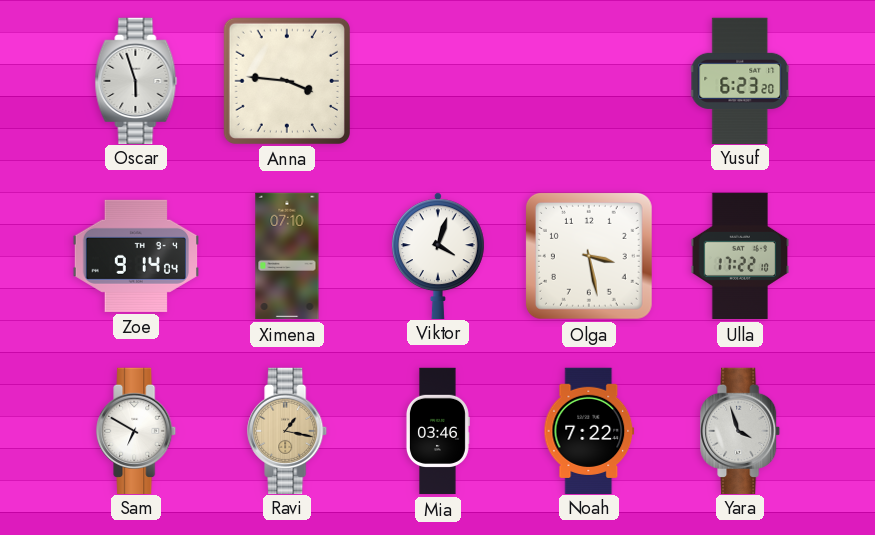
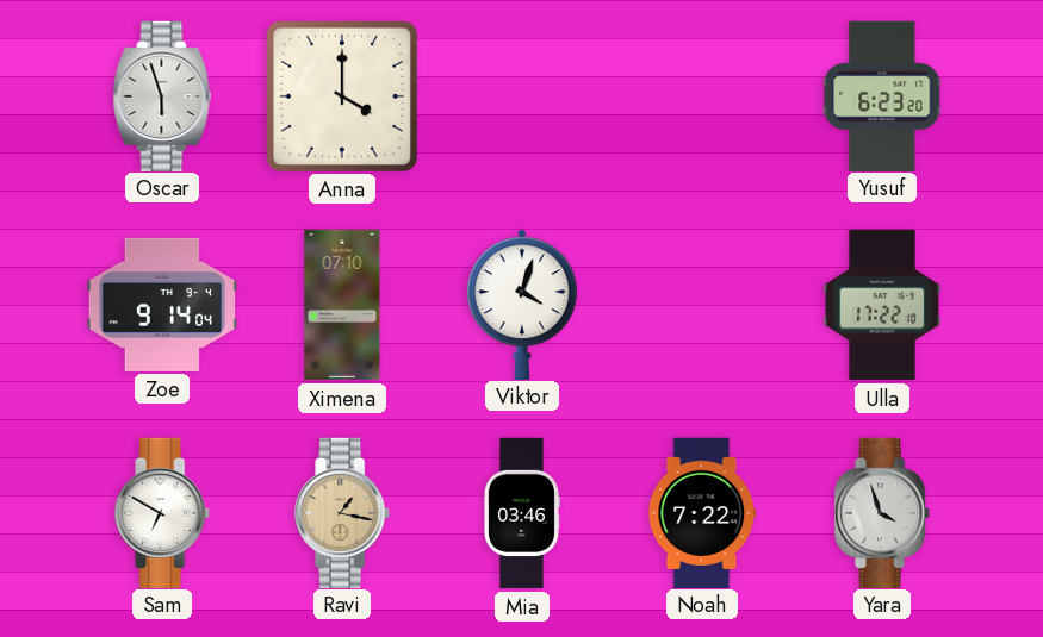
Anna: 3:46 -> 4:00
Olga: 3:28 -> none
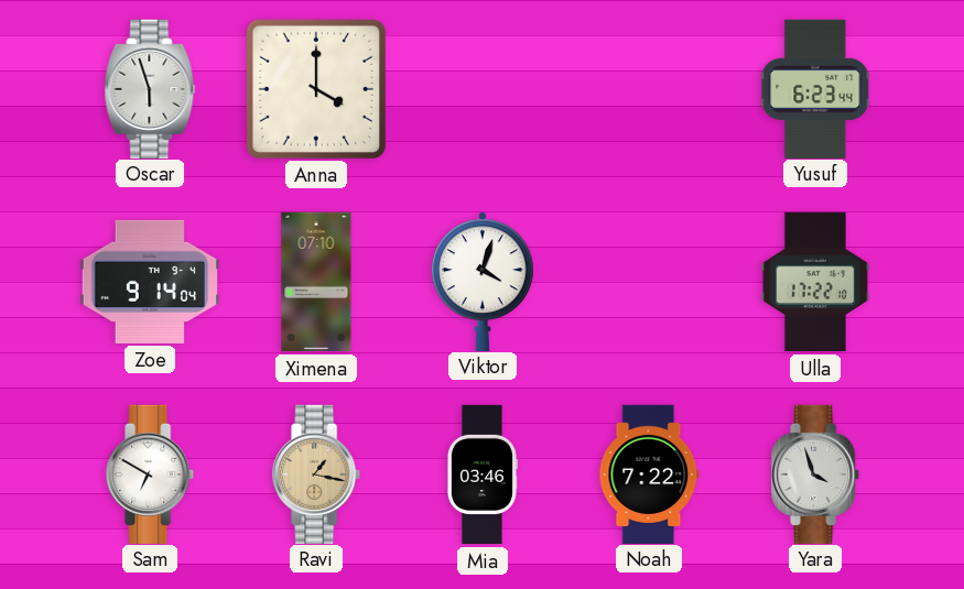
Yusuf: 6:23:20 -> 6:23:44
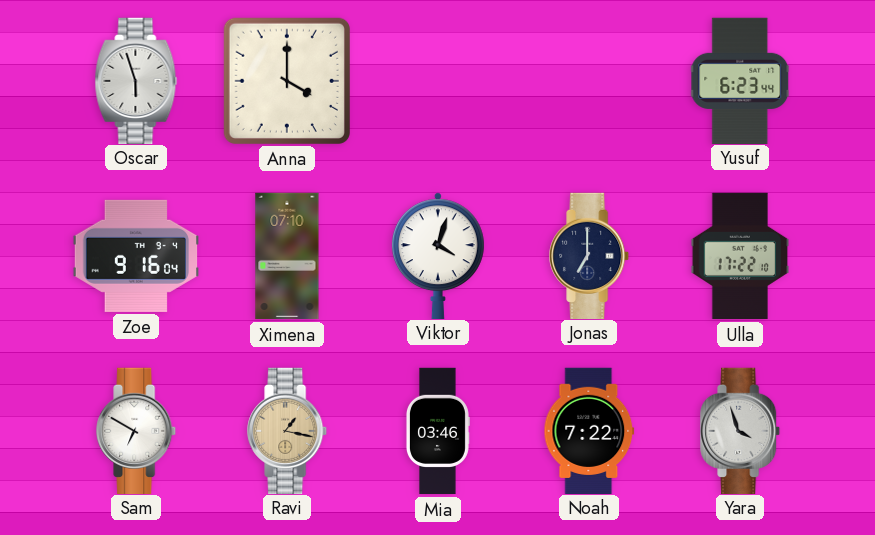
Zoe: 9:14 -> 9:16
Jonas: none -> 7:00
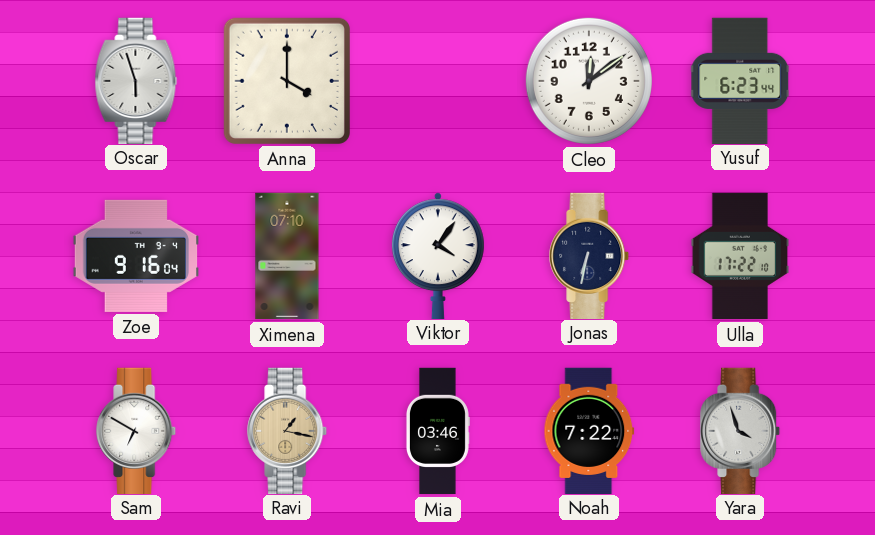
Cleo: none -> 12:09
Viktor: 4:03 -> 4:06
Jonas: 7:00 -> 6:32
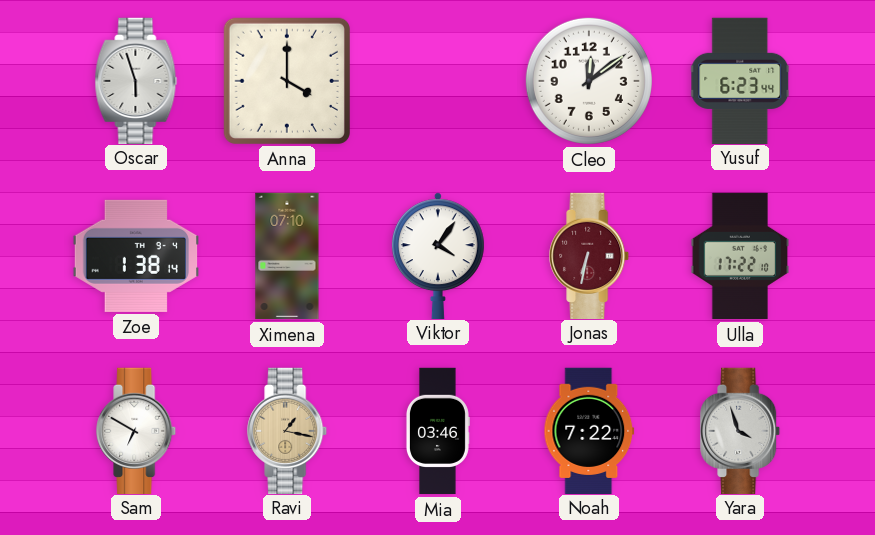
Zoe: 9:16 -> 1:38
Jonas dial: navy -> burgundy
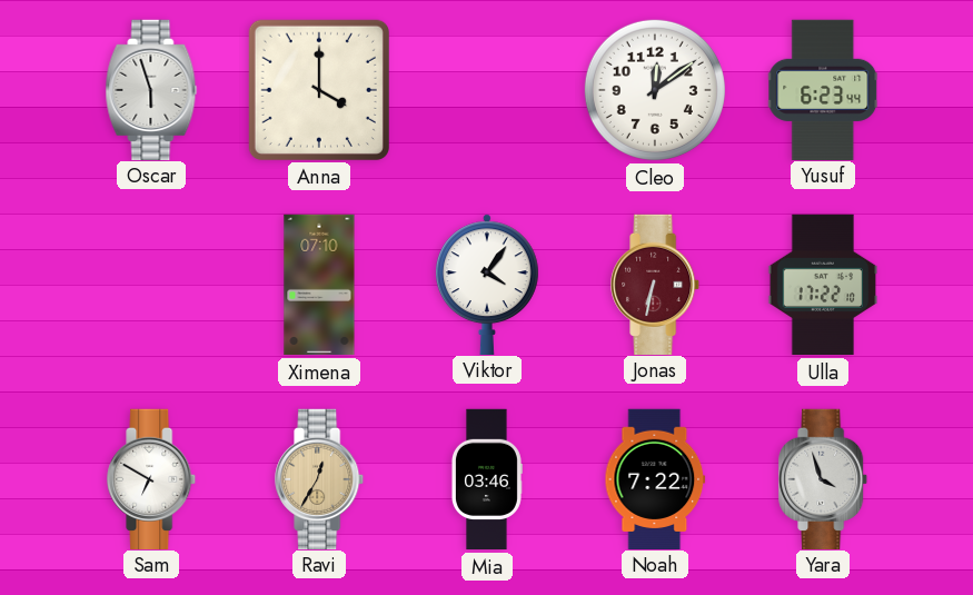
Zoe: 1:38 -> none
Ravi: 1:17 -> 12:35
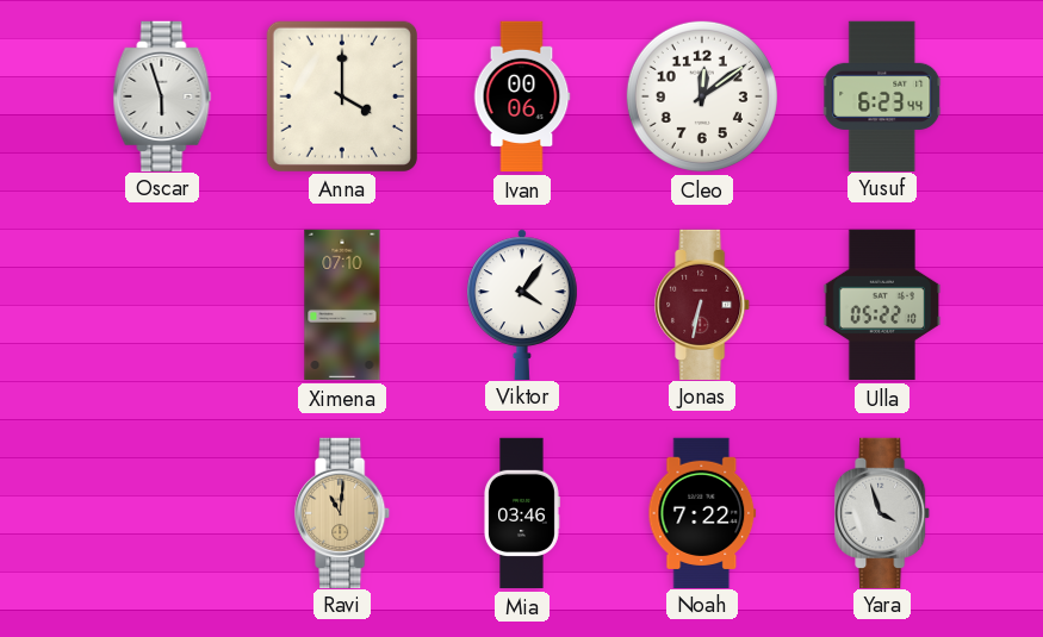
Ivan: none -> 00:06
Ulla: 17:22 -> 05:22
Sam: 6:50 -> none
Ravi: 12:35 -> 11:01
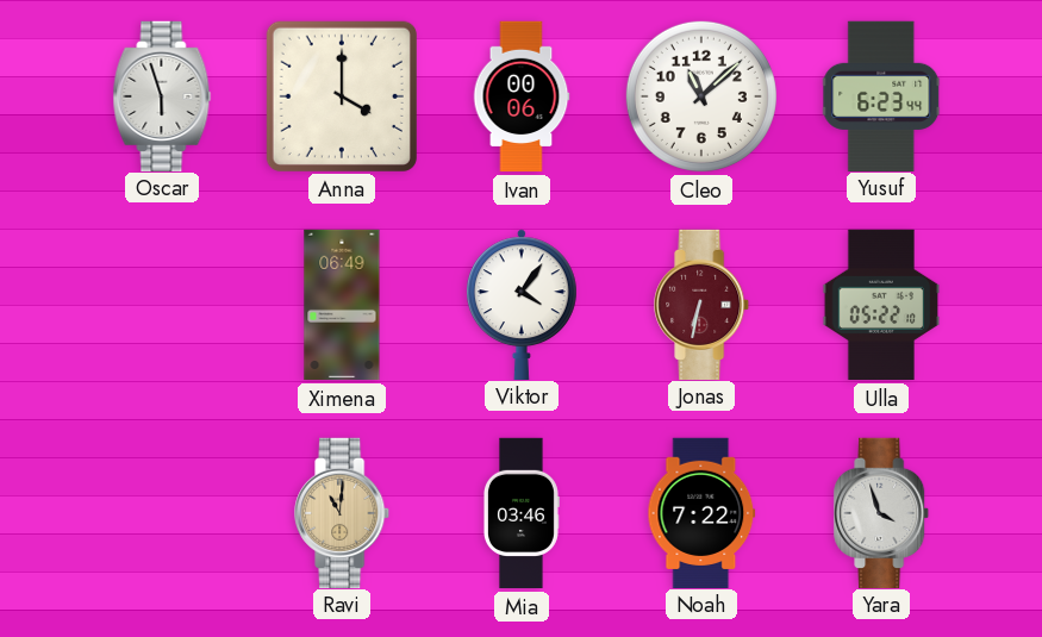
Cleo: 12:09 -> 11:08
Ximena: 07:10 -> 06:49
